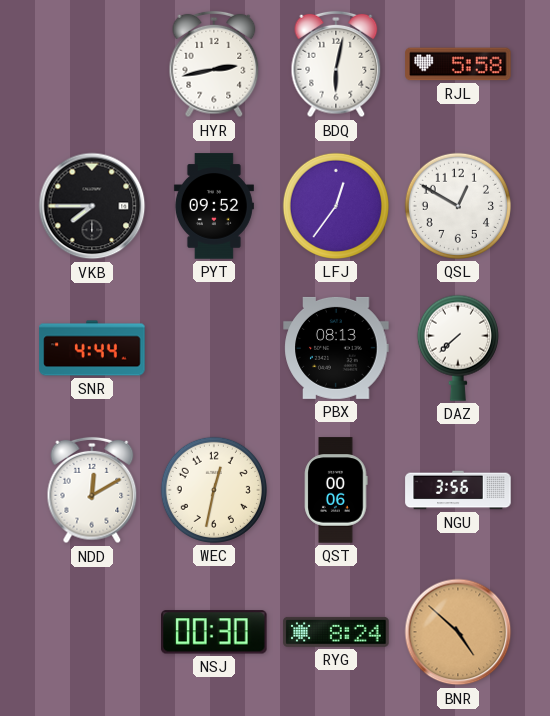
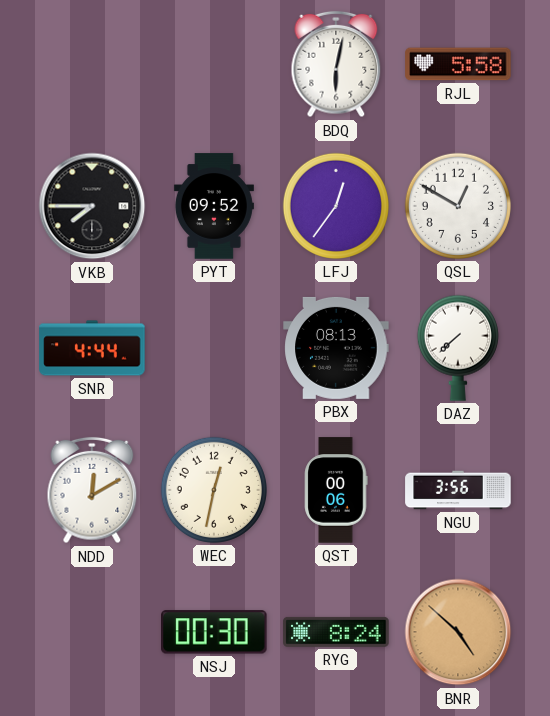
HYR: 2:43 -> none
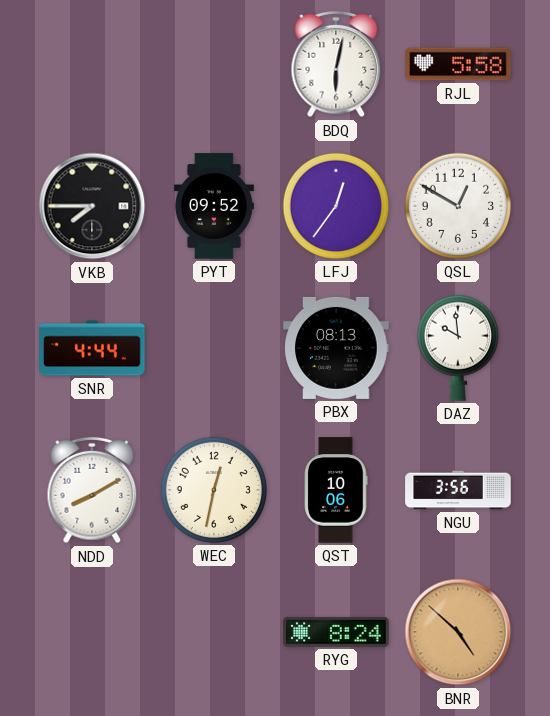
DAZ: 7:38 -> 9:59
NDD: 12:10 -> 8:10
QST: 00:06 -> 10:06
NSJ: 00:30 -> none
